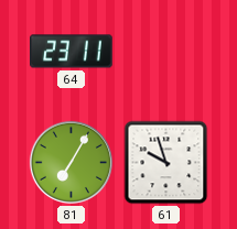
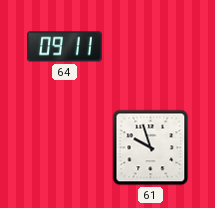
64: 23:11 -> 09:11
81: 7:05 -> none
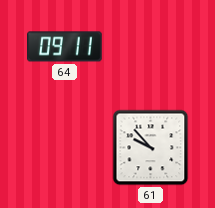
61: 9:57 -> 9:53
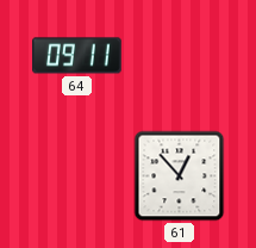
61: 9:53 -> 12:53
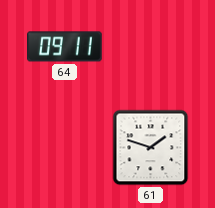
61: 12:53 -> 1:48
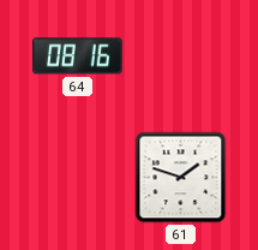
64: 09:11 -> 08:16
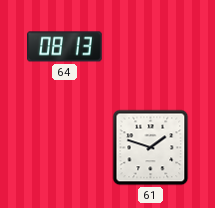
64: 08:16 -> 08:13
